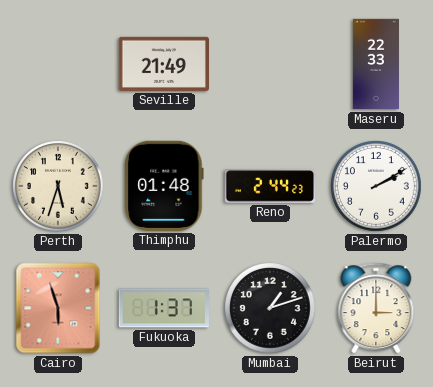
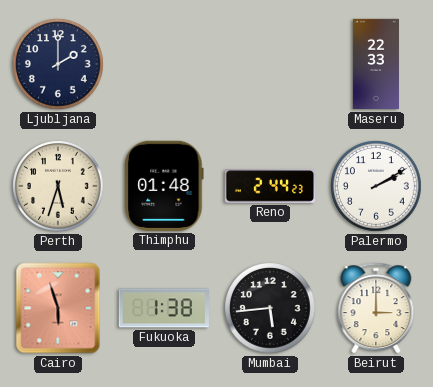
Ljubljana: none -> 2:00
Seville: 21:49 -> none
Fukuoka: 1:37 -> 1:38
Mumbai: 1:12 -> 5:44
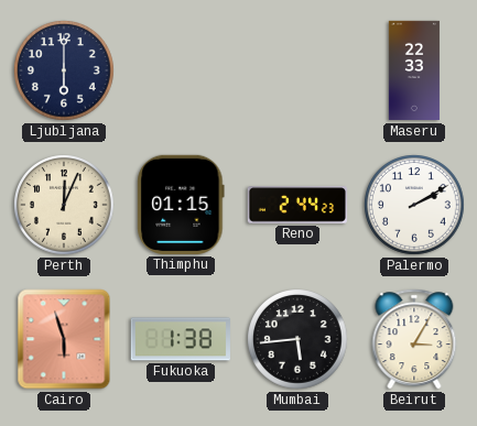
Ljubljana: 2:00 -> 6:00
Perth: 5:33 -> 12:04
Thimphu: 01:48 -> 01:15
Beirut: 3:00 -> 3:05
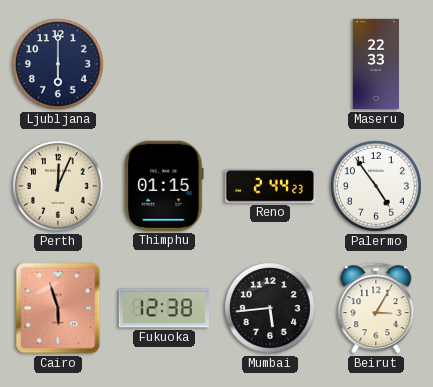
Palermo: 2:10 -> 4:54
Fukuoka: 1:38 -> 12:38
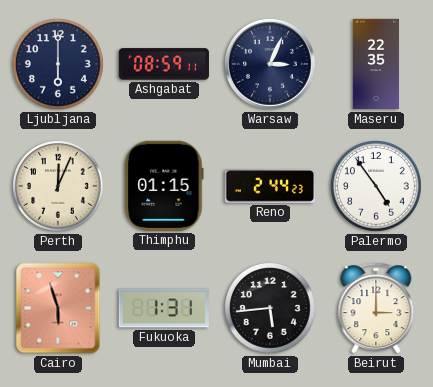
Ashgabat: none -> 08:59
Warsaw: none -> 3:04
Maseru: 22:33 -> 22:35
Fukuoka: 12:38 -> 1:31
Beirut: 3:05 -> 3:00
